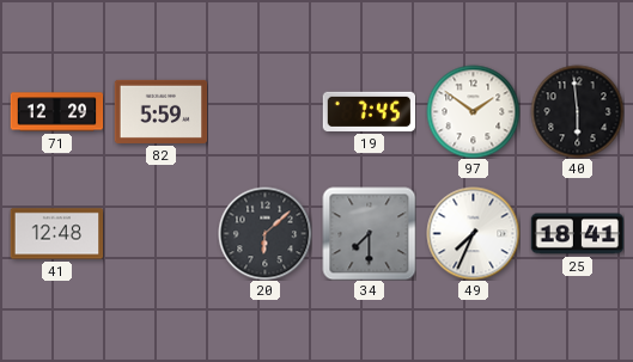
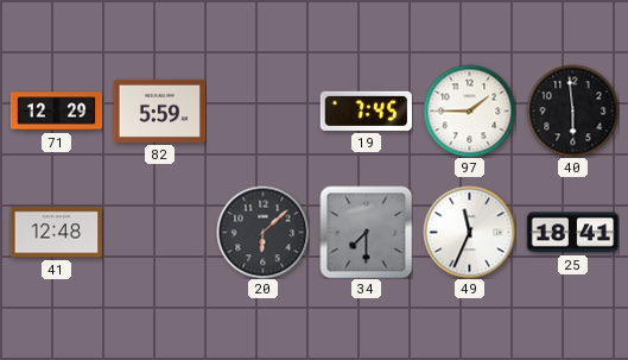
97: 1:51 -> 1:45
49: 7:34 -> 11:34
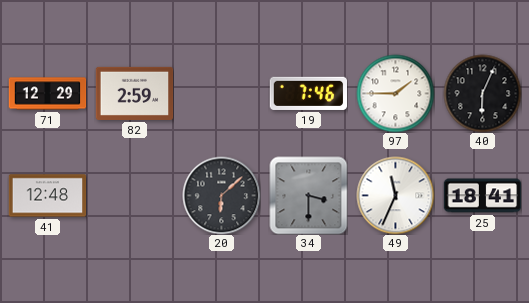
82: 5:59 -> 2:59
19: 7:45 -> 7:46
40: 5:59 -> 6:04
34: 7:30 -> 3:30
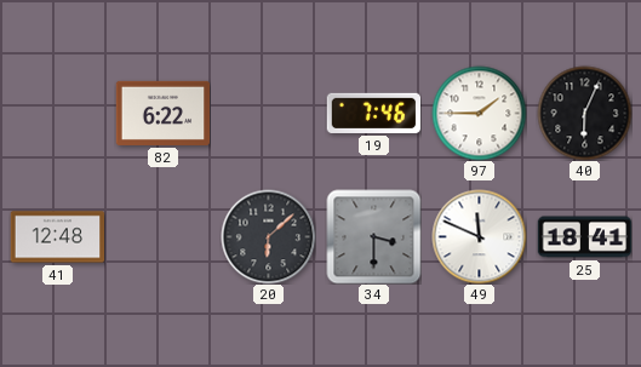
71: 12:29 -> none
82: 2:59 -> 6:22
49: 11:34 -> 11:49
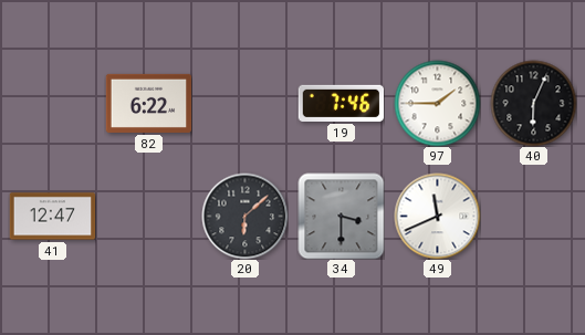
41: 12:48 -> 12:47
49: 11:49 -> 11:41
25: 18:41 -> none
